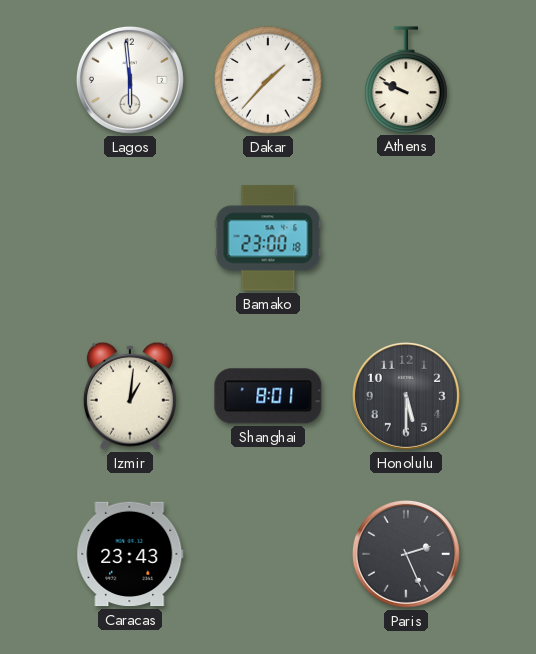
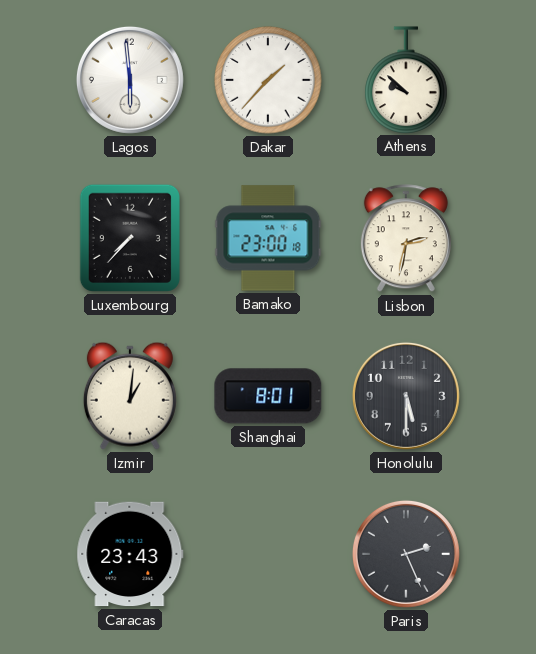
Athens: 9:49 -> 9:52
Luxembourg: none -> 7:37
Lisbon: none -> 2:32
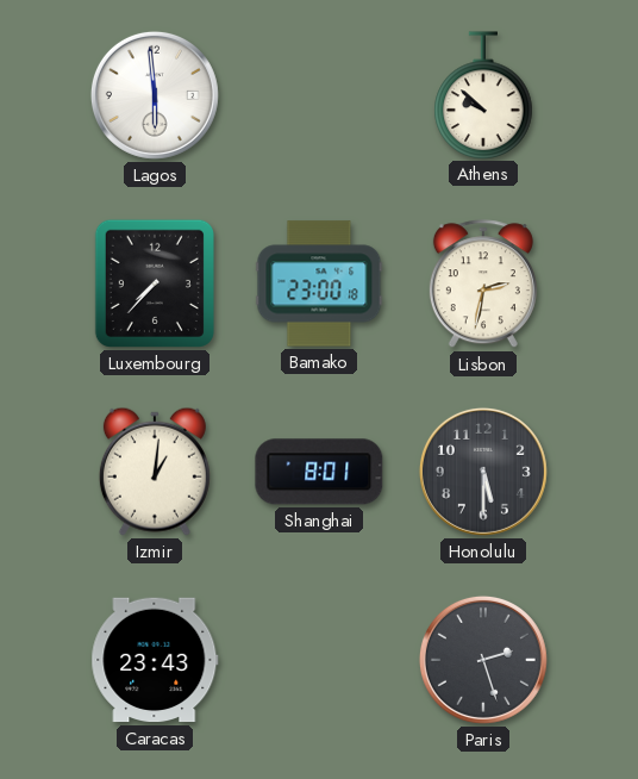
Dakar: 1:37 -> none
Paris: 2:26 -> 2:27
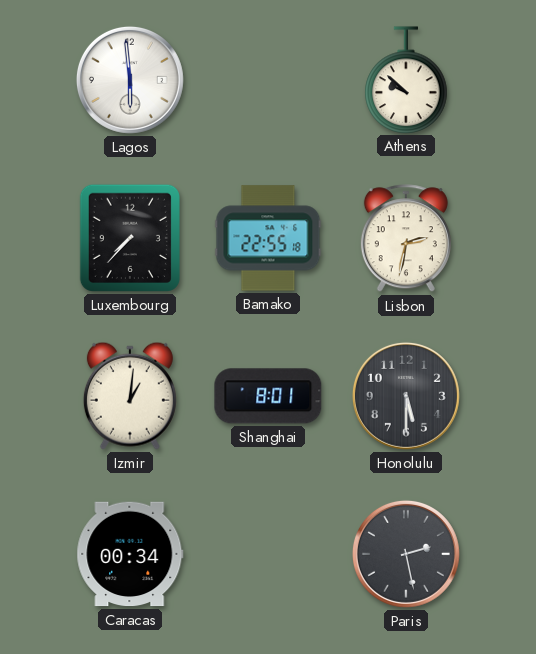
Bamako: 23:00 -> 22:55
Caracas: 23:43 -> 00:34
Paris: 2:27 -> 2:28
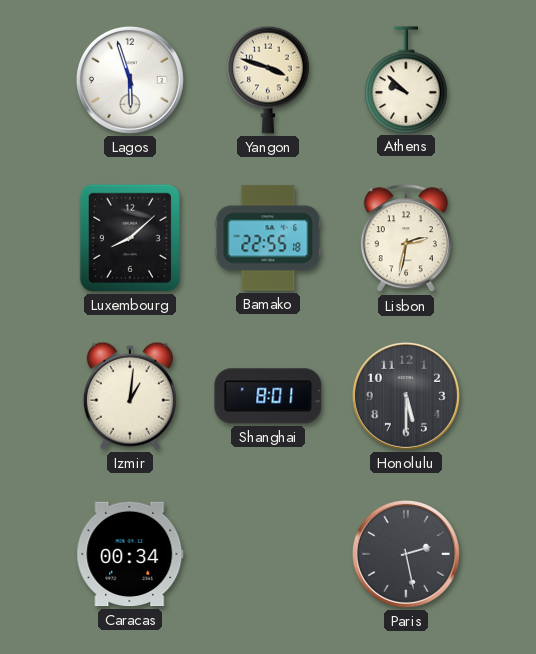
Lagos: 5:59 -> 5:57
Yangon: none -> 3:48
Luxembourg: 7:37 -> 8:08
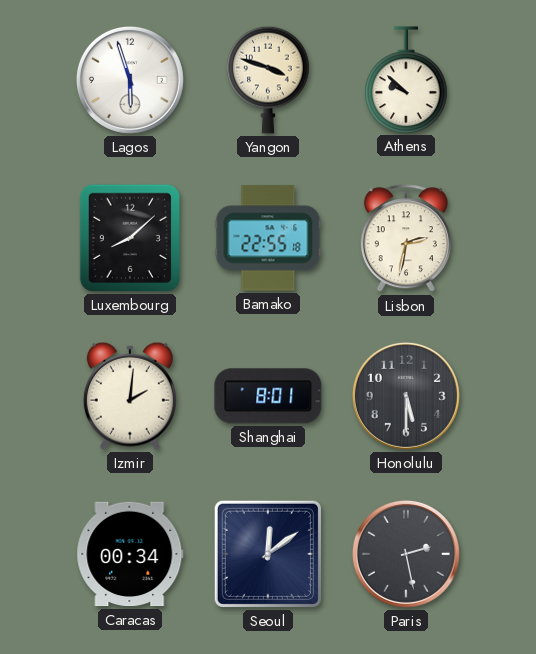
Izmir: 1:01 -> 2:01
Seoul: none -> 12:09
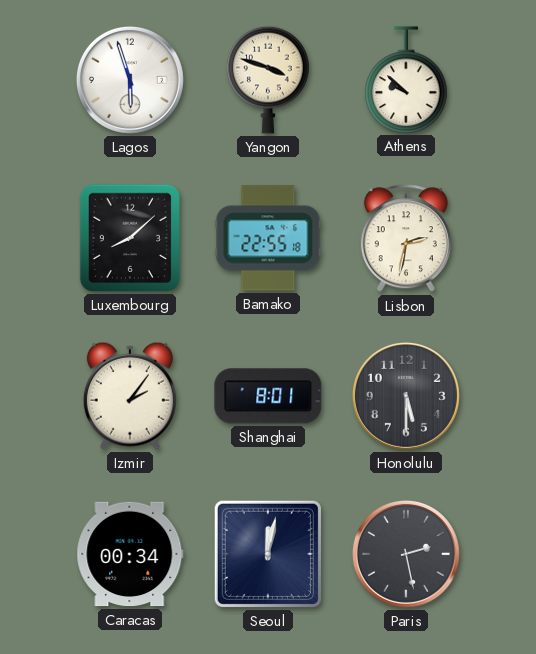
Izmir: 2:01 -> 2:06
Seoul: 12:09 -> 12:02
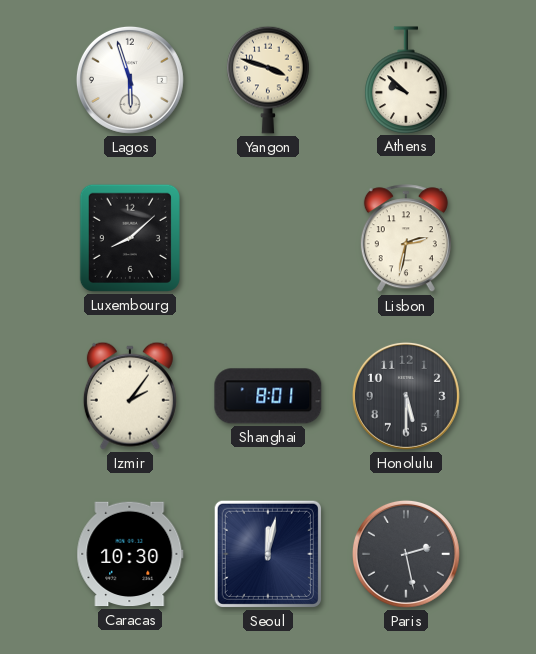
Bamako: 22:55 -> none
Caracas: 00:34 -> 10:30
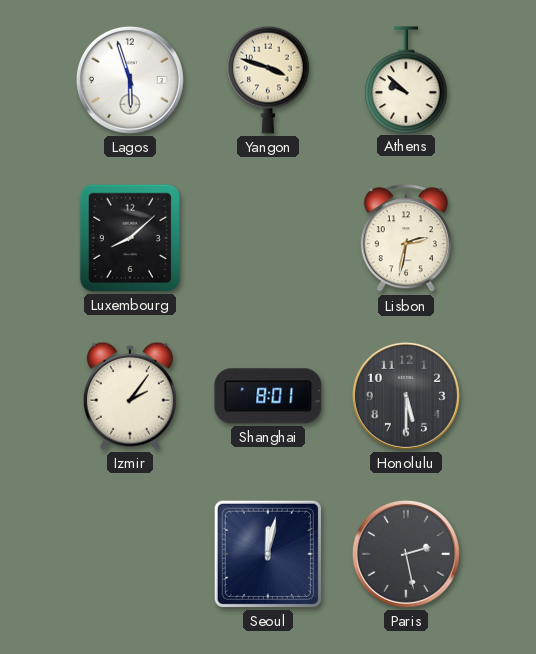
Caracas: 10:30 -> none
